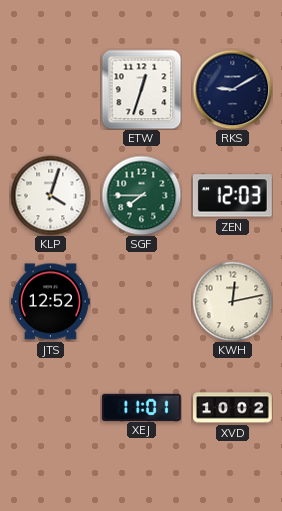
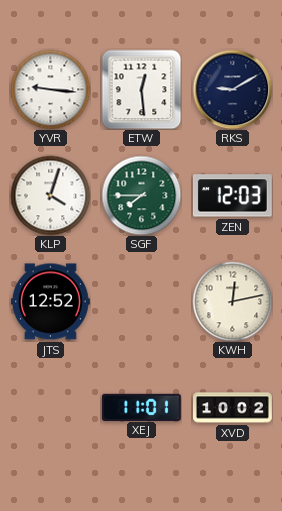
YVR: none -> 9:16
ETW: 12:33 -> 12:29
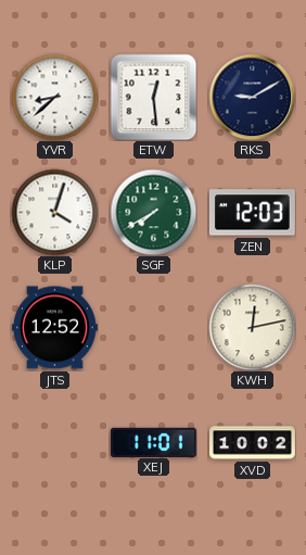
YVR: 9:16 -> 8:38
SGF: 7:45 -> 7:40
